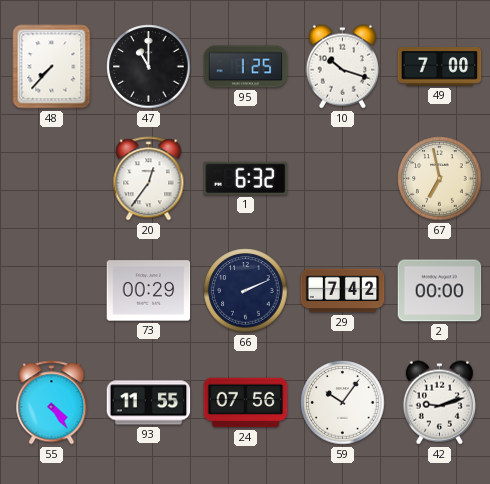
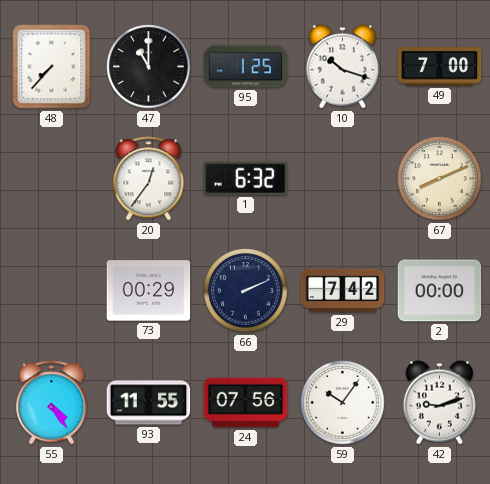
67: 6:58 -> 8:11
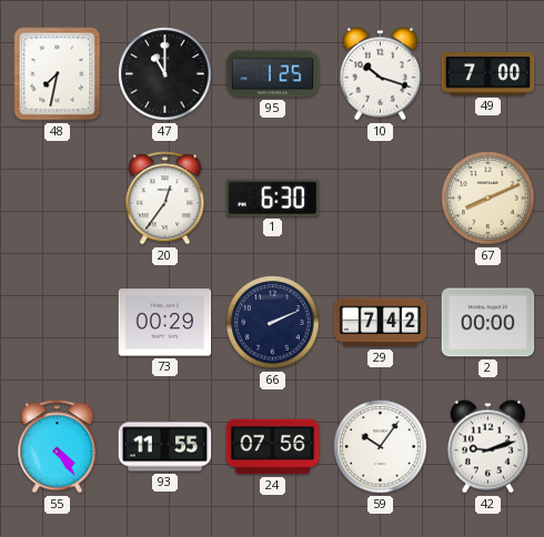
48: 7:37 -> 7:32
1: 6:32 -> 6:30
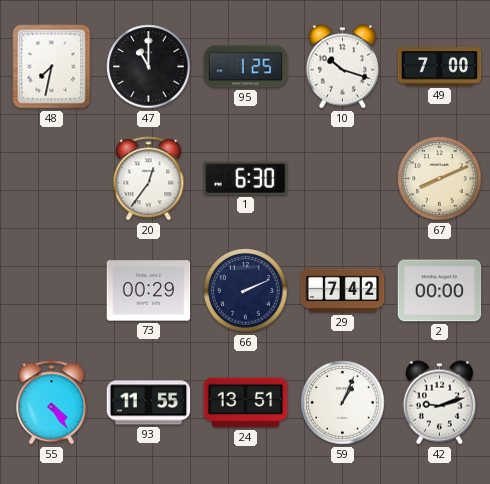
24: 07:56 -> 13:51
59: 10:06 -> 1:04
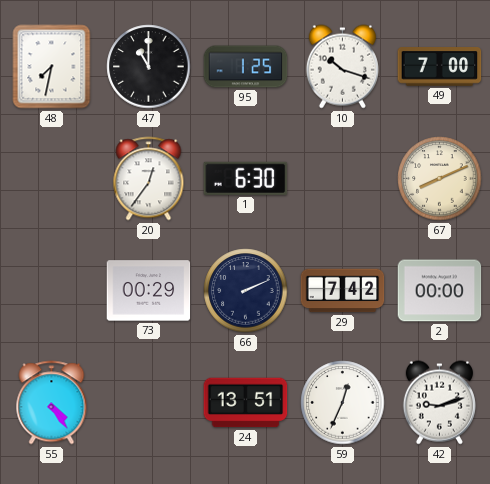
93: 11:55 -> none
59: 1:04 -> 12:34
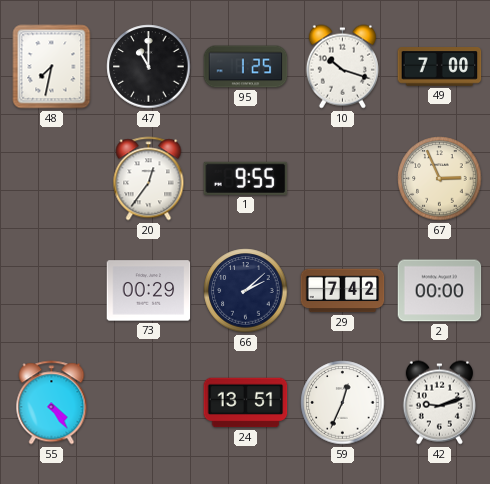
1: 6:30 -> 9:55
67: 8:11 -> 2:56
66: 2:11 -> 2:08
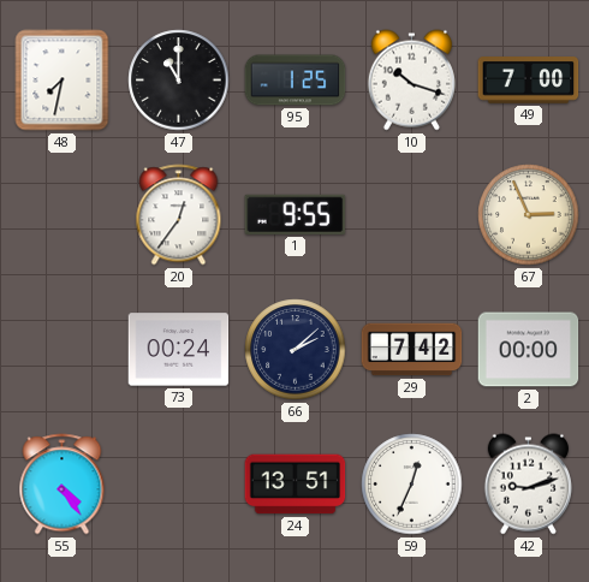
73: 00:29 -> 00:24
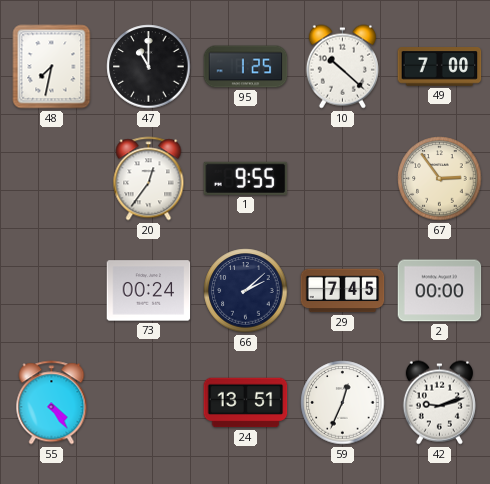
10: 10:18 -> 10:22
67: 2:56 -> 2:54
29: 7:42 -> 7:45
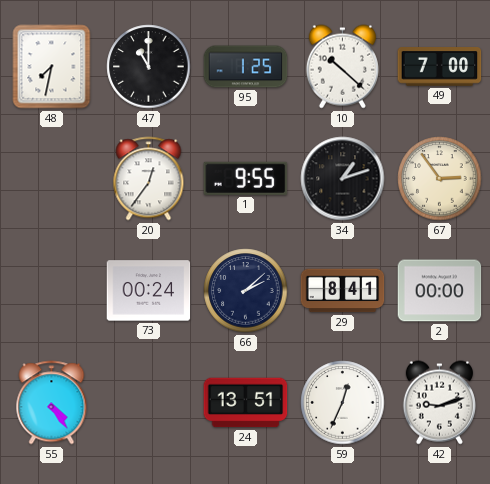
34: none -> 1:12
29: 7:45 -> 8:41
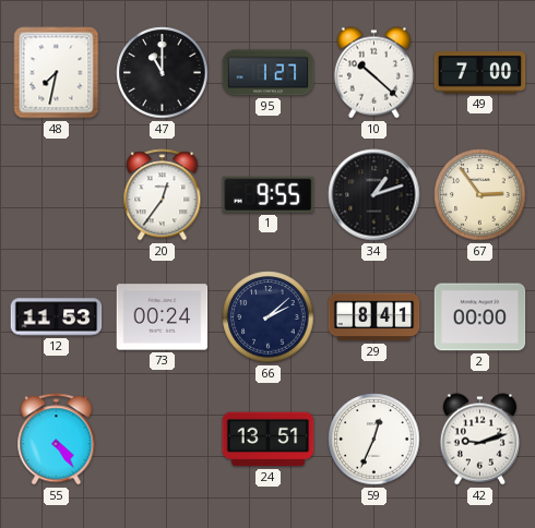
95: 1:25 -> 1:27
12: none -> 11:53
